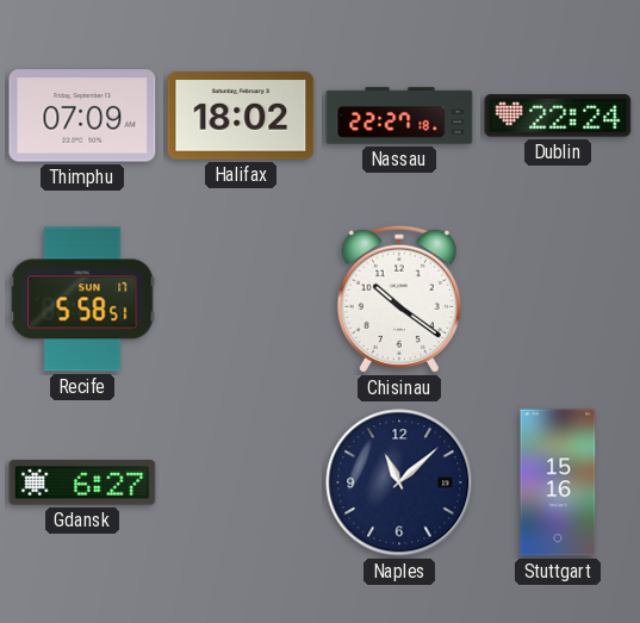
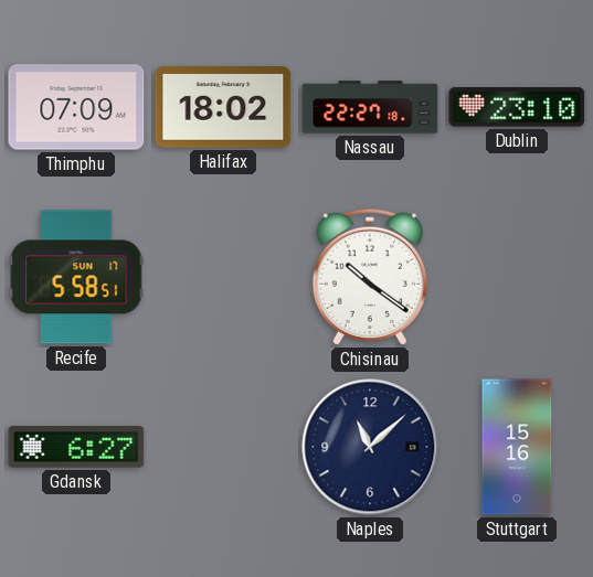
Dublin: 22:24 -> 23:10
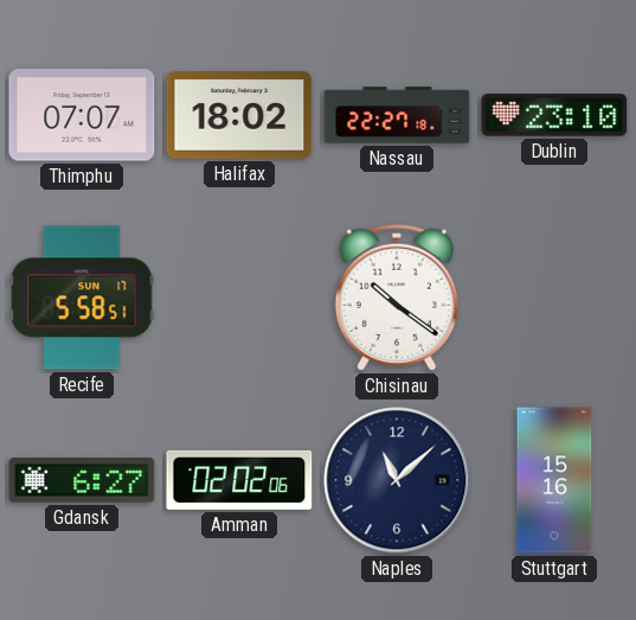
Thimphu: 07:09 -> 07:07
Amman: none -> 02:02
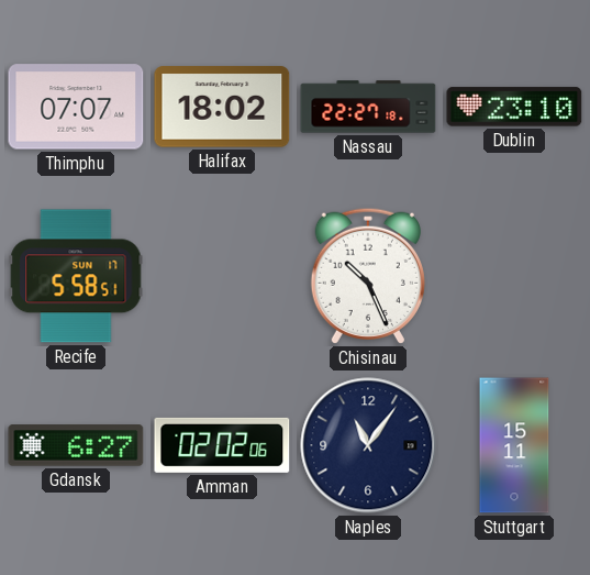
Chisinau: 10:21 -> 10:26
Naples: 11:08 -> 11:06
Stuttgart: 15:16 -> 15:11
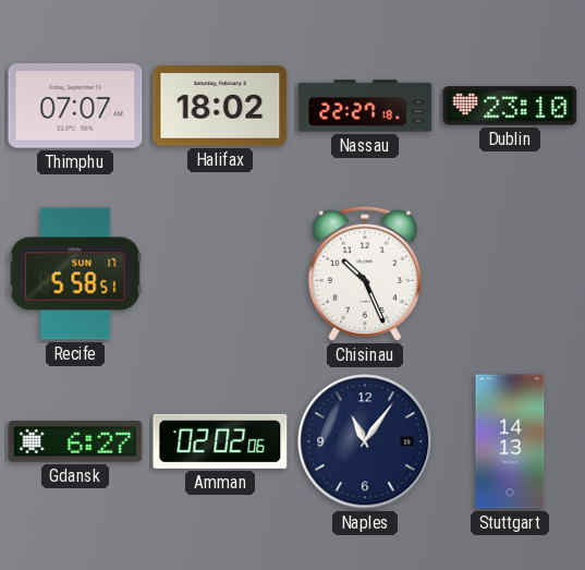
Stuttgart: 15:11 -> 14:13
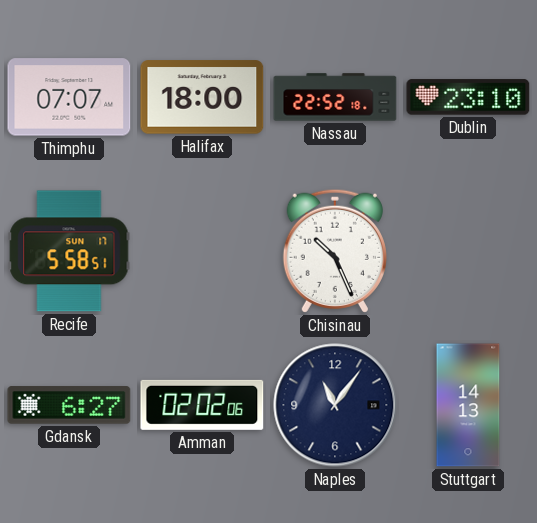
Halifax: 18:02 -> 18:00
Nassau: 22:27 -> 22:52
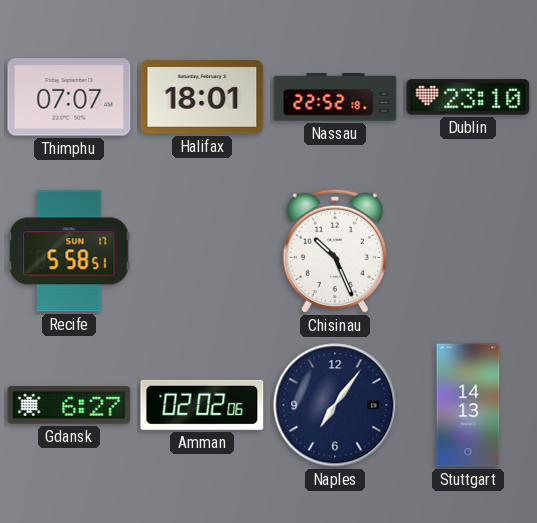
Halifax: 18:00 -> 18:01
Naples: 11:06 -> 7:06
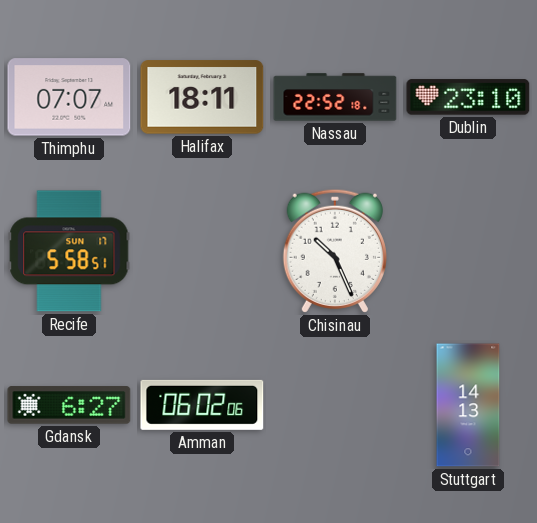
Halifax: 18:01 -> 18:11
Amman: 02:02 -> 06:02
Naples: 7:06 -> none
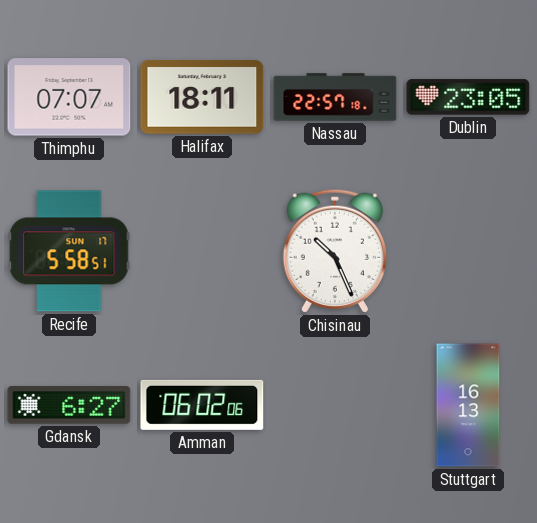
Nassau: 22:52 -> 22:57
Dublin: 23:10 -> 23:05
Stuttgart: 14:13 -> 16:13
